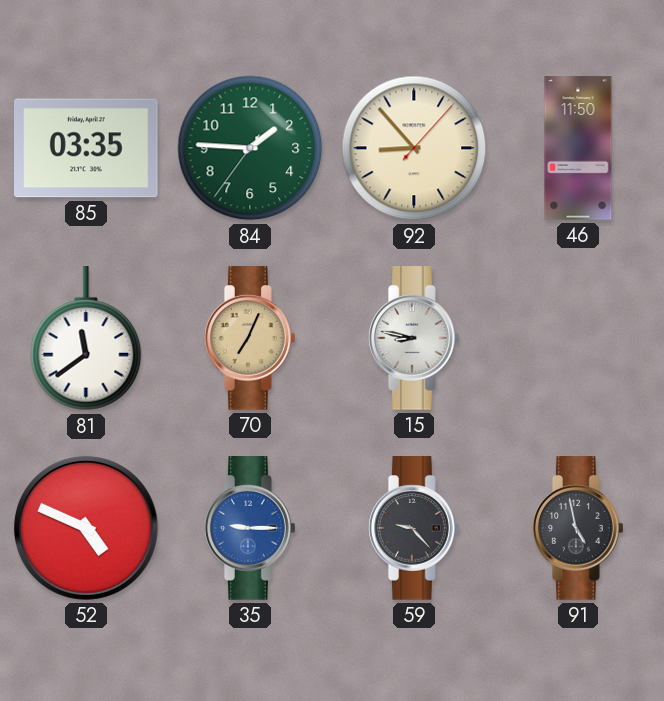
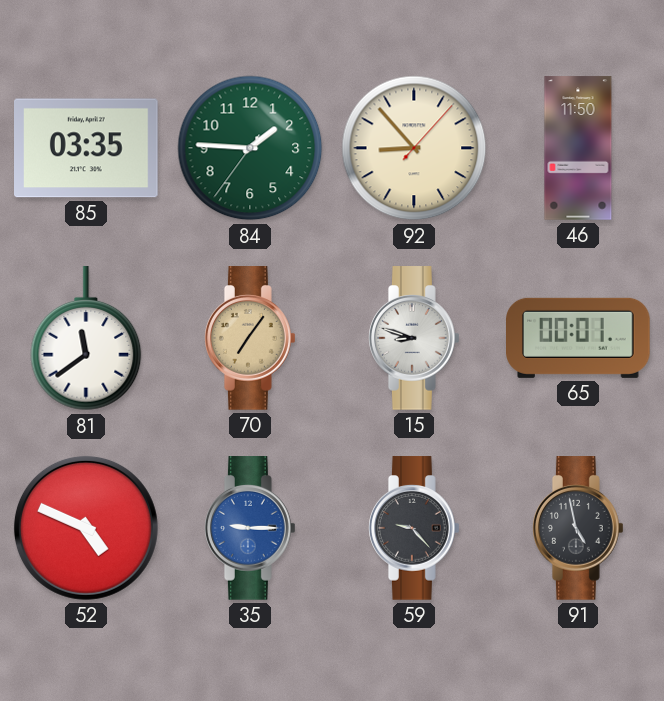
70: 7:04 -> 7:06
15: 8:47 -> 8:48
65: none -> 00:01
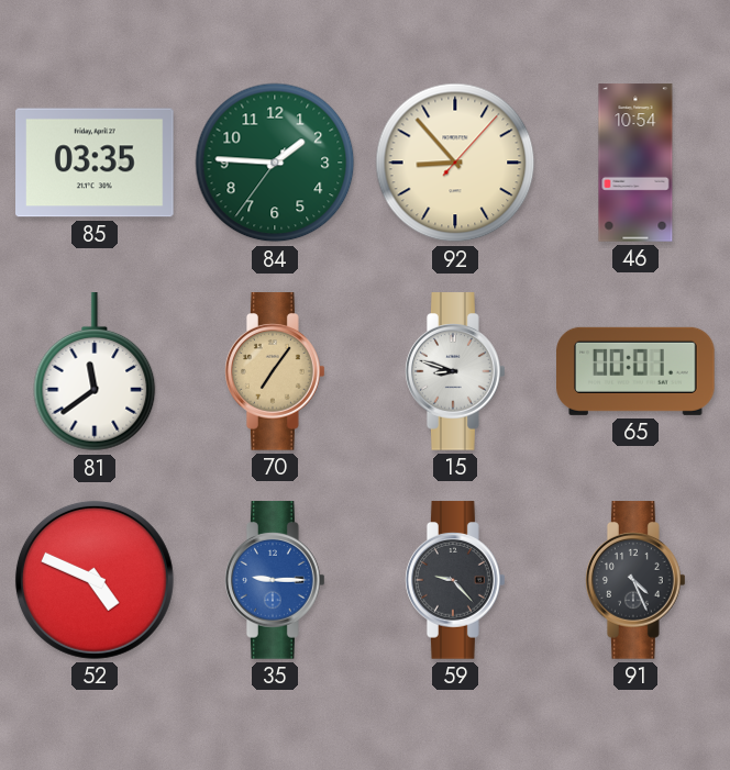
46: 11:50 -> 10:54
91: 4:58 -> 4:26
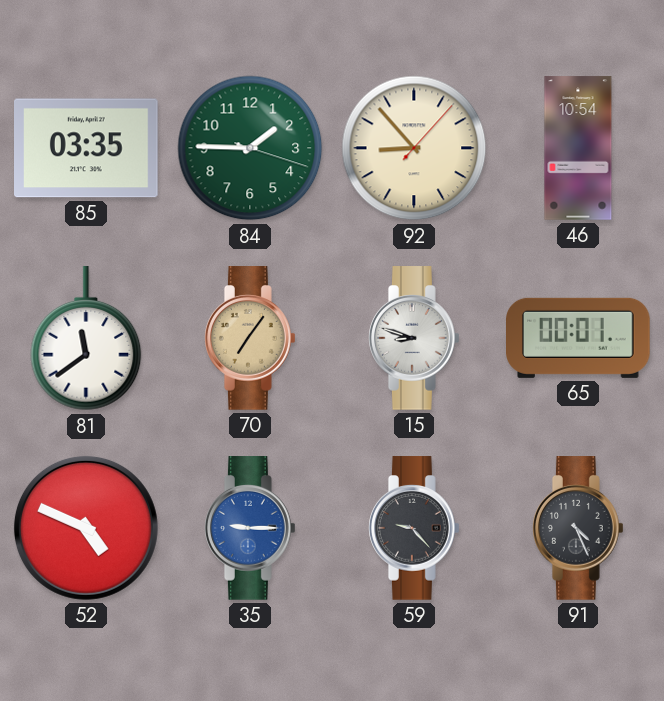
84: 1:45:36 -> 1:45:18
